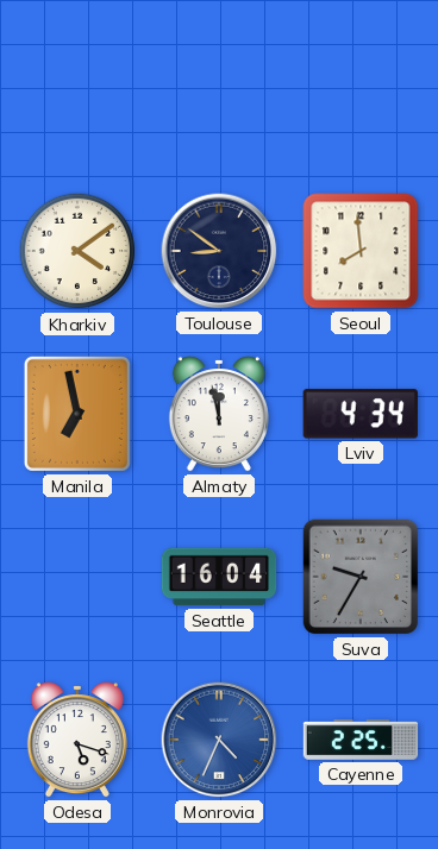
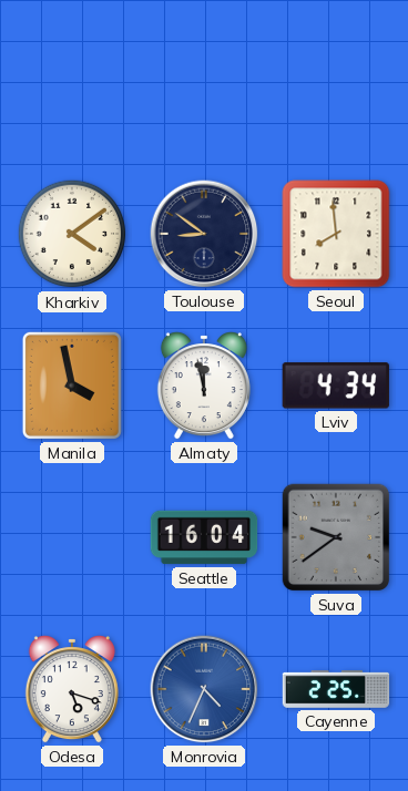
Manila: 6:58 -> 3:58
Suva: 9:35 -> 9:39
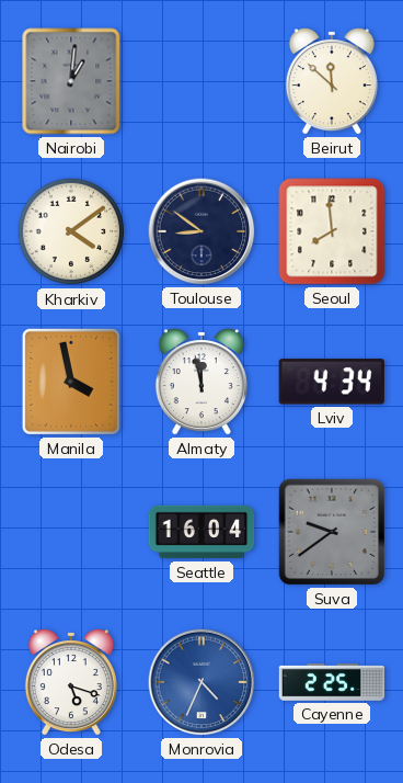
Nairobi: none -> 1:01
Beirut: none -> 11:52
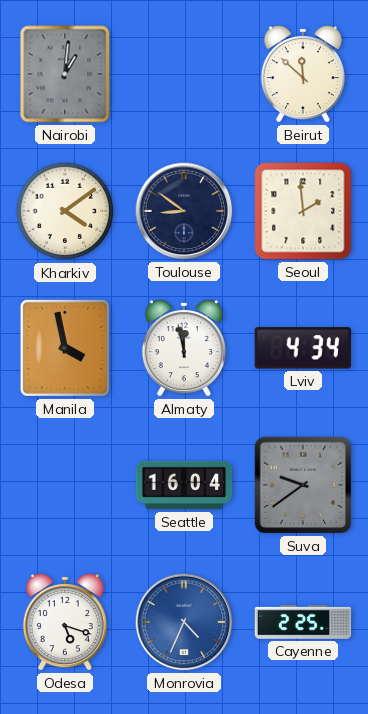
Seoul: 7:59 -> 1:59
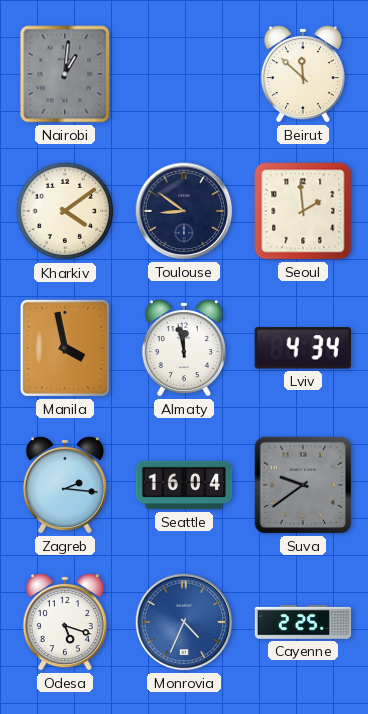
Zagreb: none -> 2:16
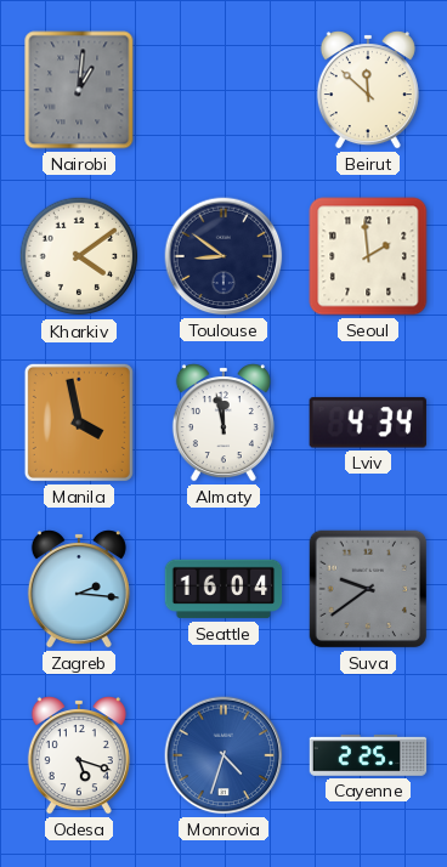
Monrovia: 4:34 -> 4:33
